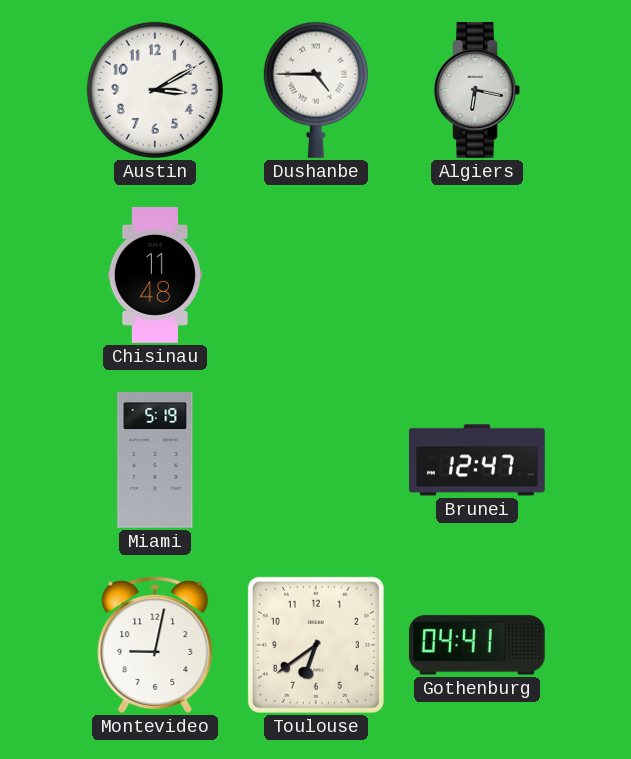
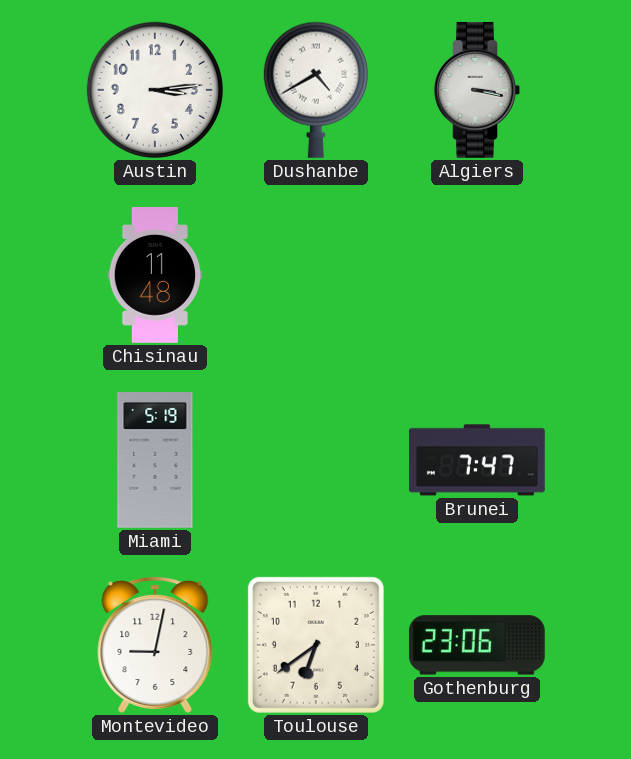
Austin: 3:10 -> 3:14
Dushanbe: 4:45 -> 4:40
Algiers: 6:17 -> 3:17
Brunei: 12:47 -> 7:47
Gothenburg: 04:41 -> 23:06
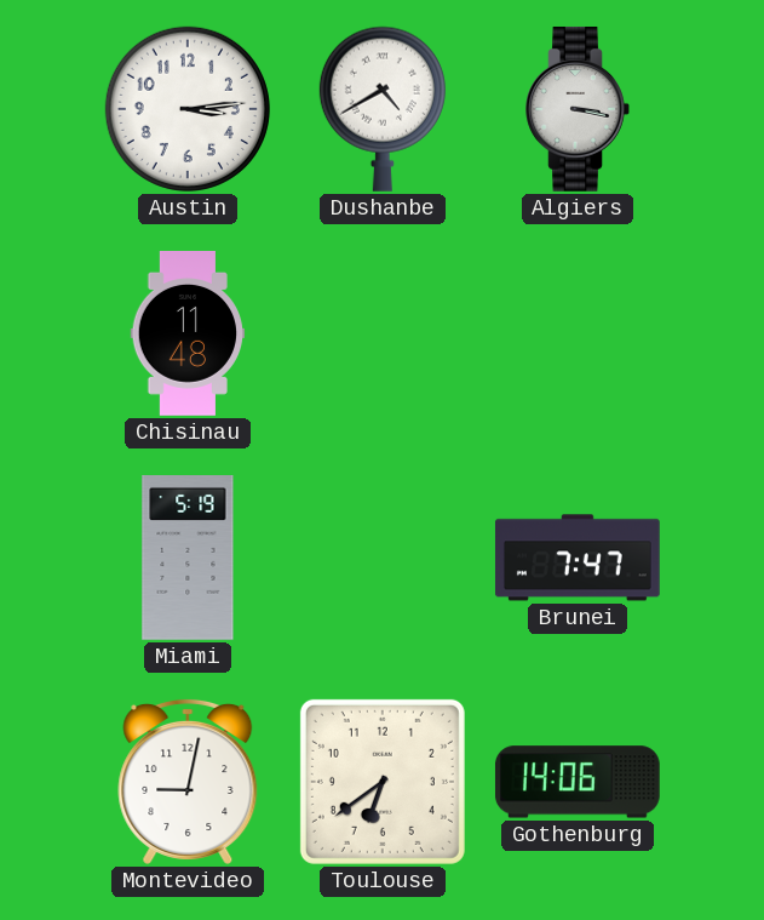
Gothenburg: 23:06 -> 14:06
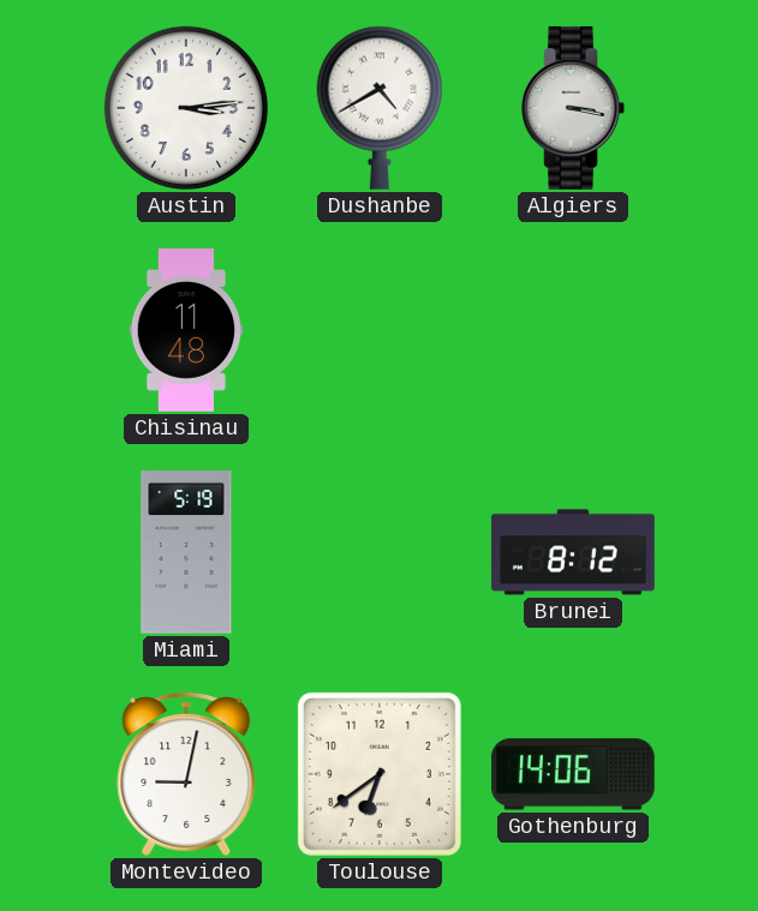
Brunei: 7:47 -> 8:12
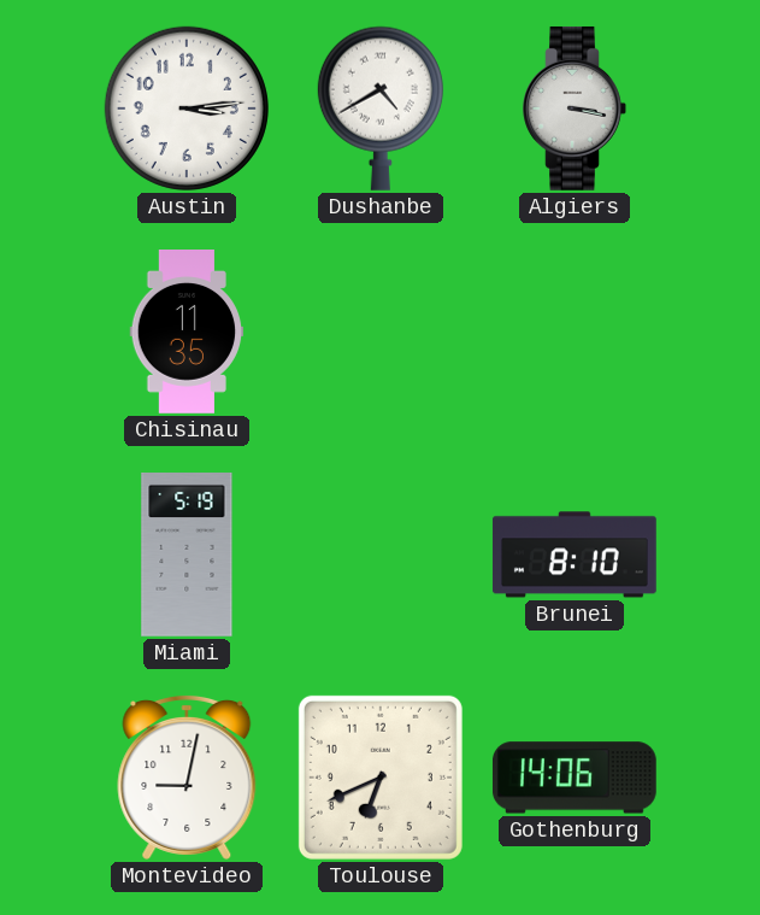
Chisinau: 11:48 -> 11:35
Brunei: 8:12 -> 8:10
Toulouse: 6:39 -> 6:41
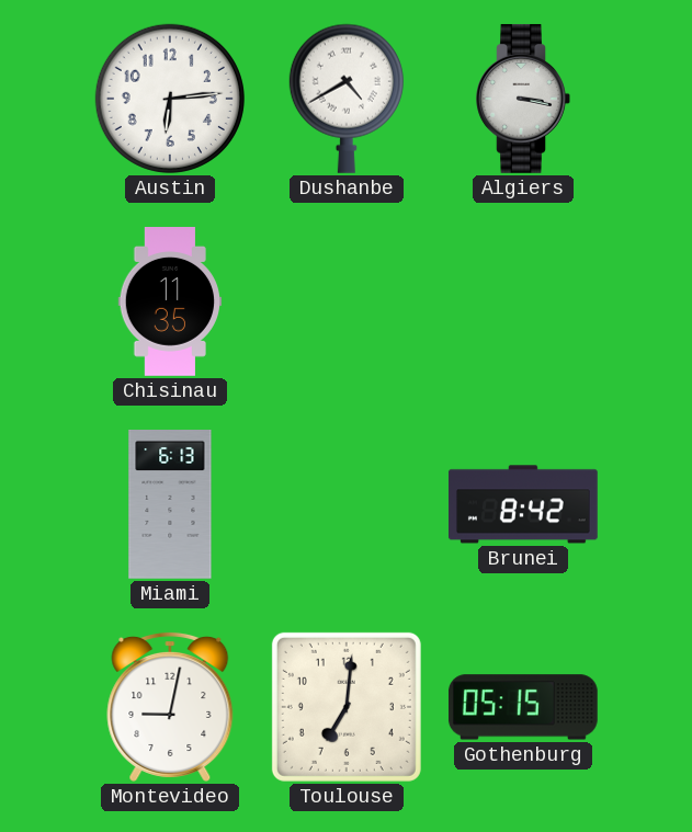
Austin: 3:14 -> 6:14
Miami: 5:19 -> 6:13
Brunei: 8:10 -> 8:42
Toulouse: 6:41 -> 7:01
Gothenburg: 14:06 -> 05:15
